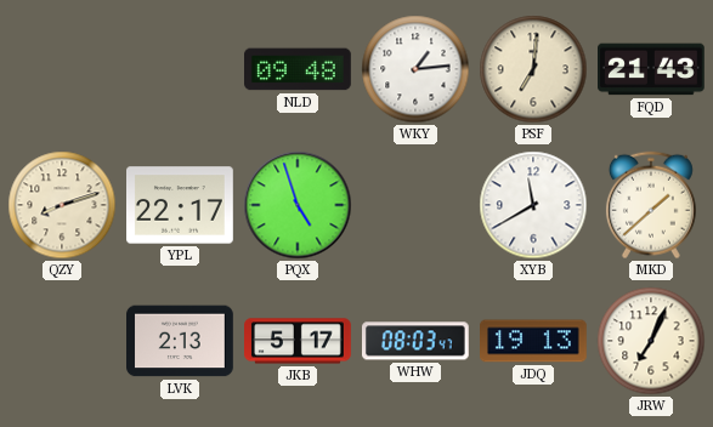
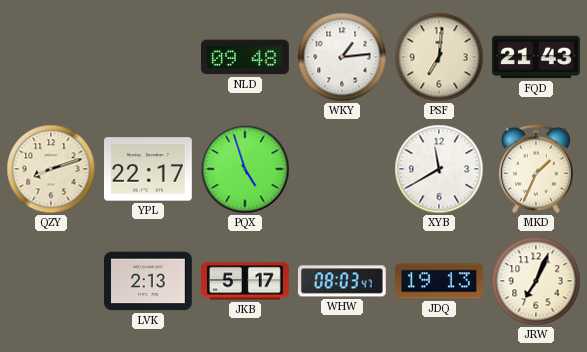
MKD: 1:38 -> 1:34
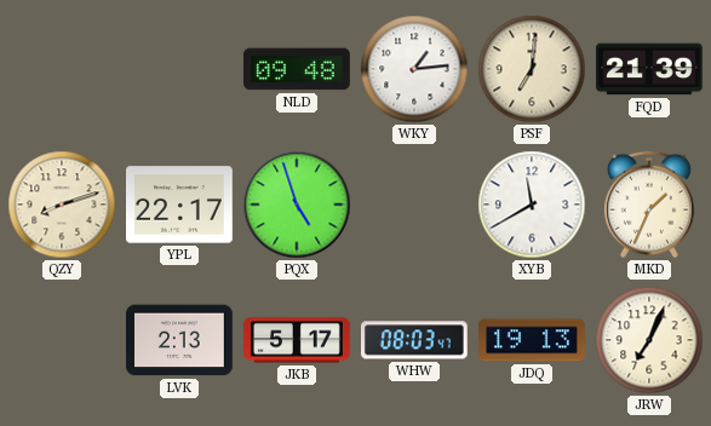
FQD: 21:43 -> 21:39
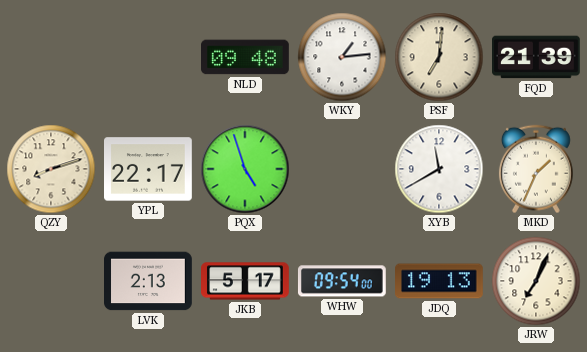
WHW: 08:03 -> 09:54
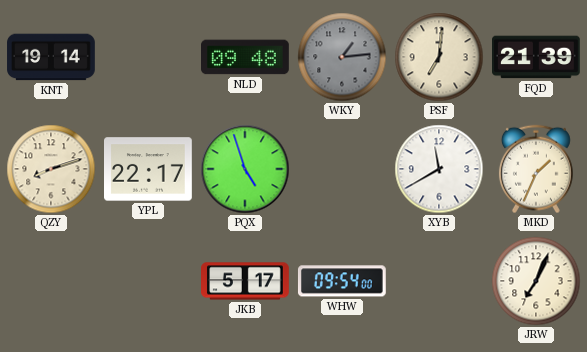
KNT: none -> 19:14
WKY dial: white -> grey
LVK: 2:13 -> none
JDQ: 19:13 -> none
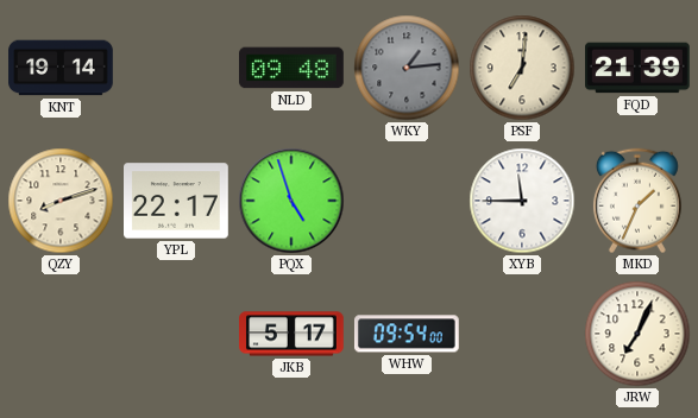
XYB: 11:40 -> 11:45
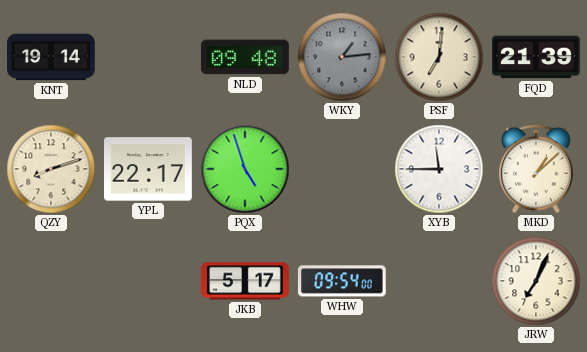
MKD: 1:34 -> 1:08
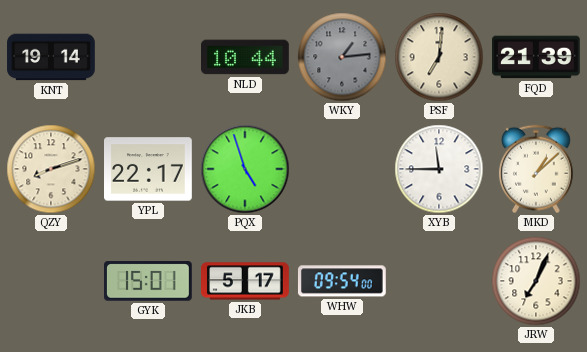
NLD: 09:48 -> 10:44
GYK: none -> 15:01
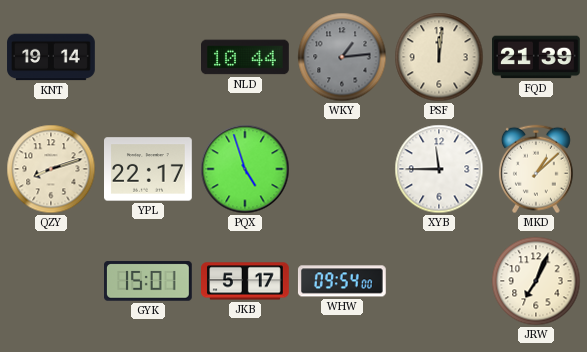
PSF: 7:01 -> 12:01
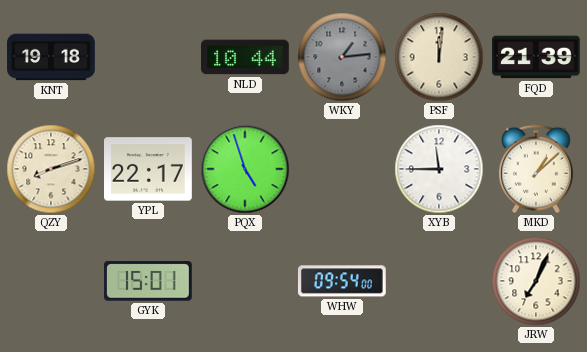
KNT: 19:14 -> 19:18
JKB: 5:17 -> none
